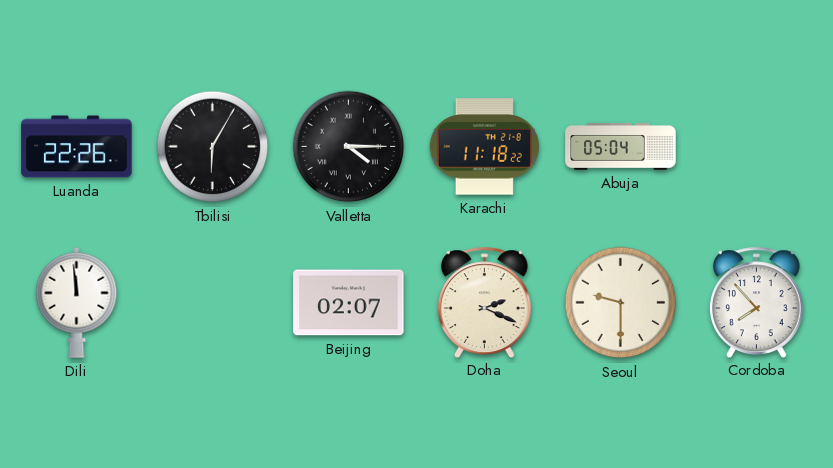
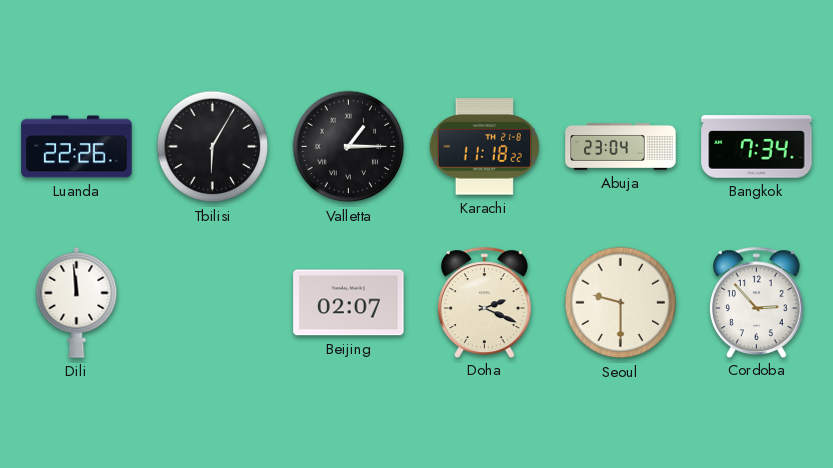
Valletta: 4:15 -> 1:15
Abuja: 05:04 -> 23:04
Bangkok: none -> 7:34
Cordoba: 7:53 -> 2:53
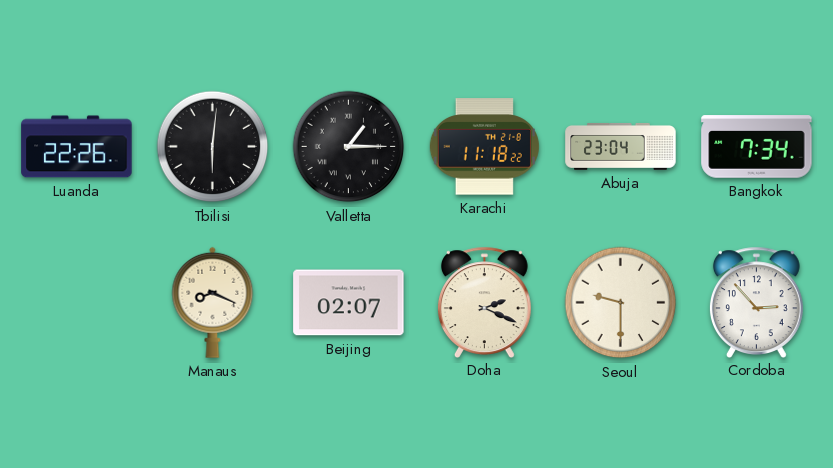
Tbilisi: 6:05 -> 6:01
Dili: 11:59 -> none
Manaus: none -> 8:19
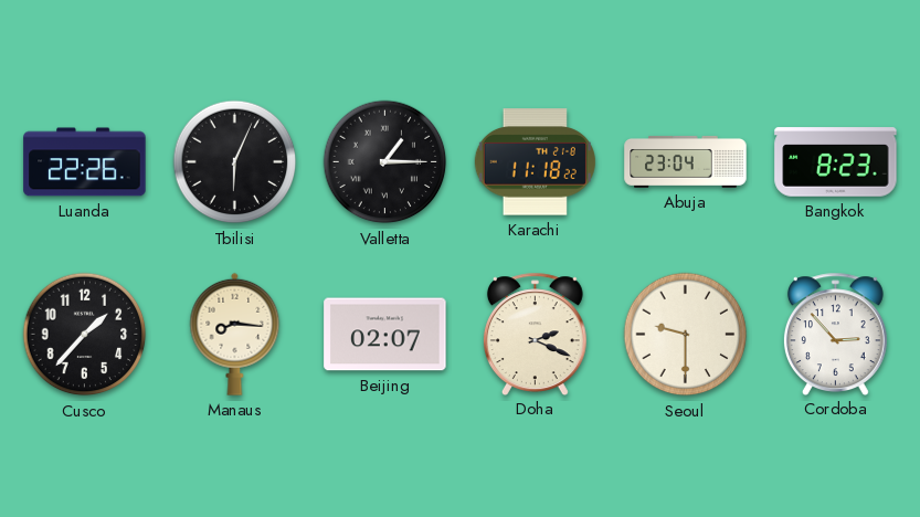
Tbilisi: 6:01 -> 6:04
Bangkok: 7:34 -> 8:23
Cusco: none -> 1:37
Manaus: 8:19 -> 8:16
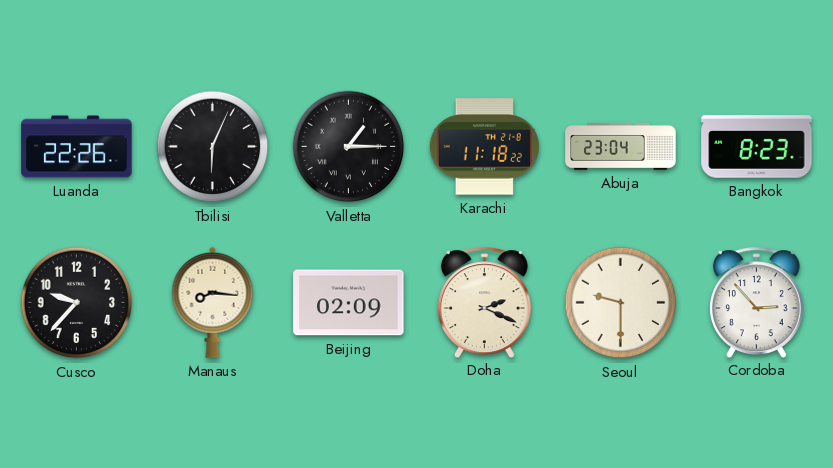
Cusco: 1:37 -> 9:37
Beijing: 02:07 -> 02:09
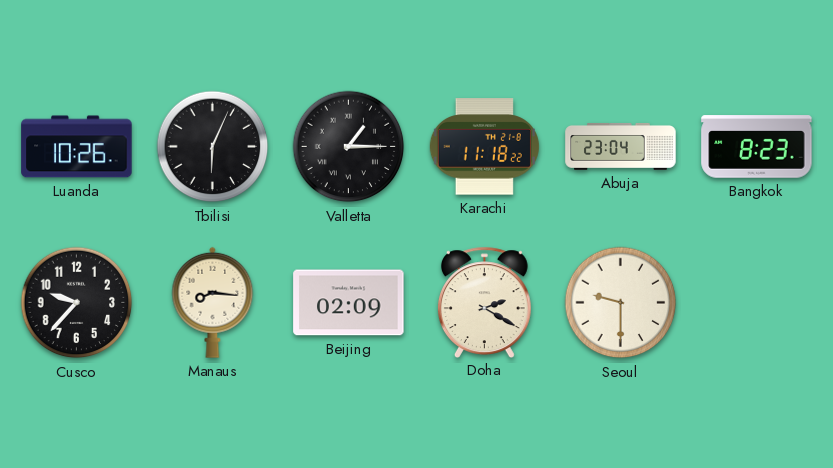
Luanda: 22:26 -> 10:26
Doha: 2:19 -> 2:20
Cordoba: 2:53 -> none
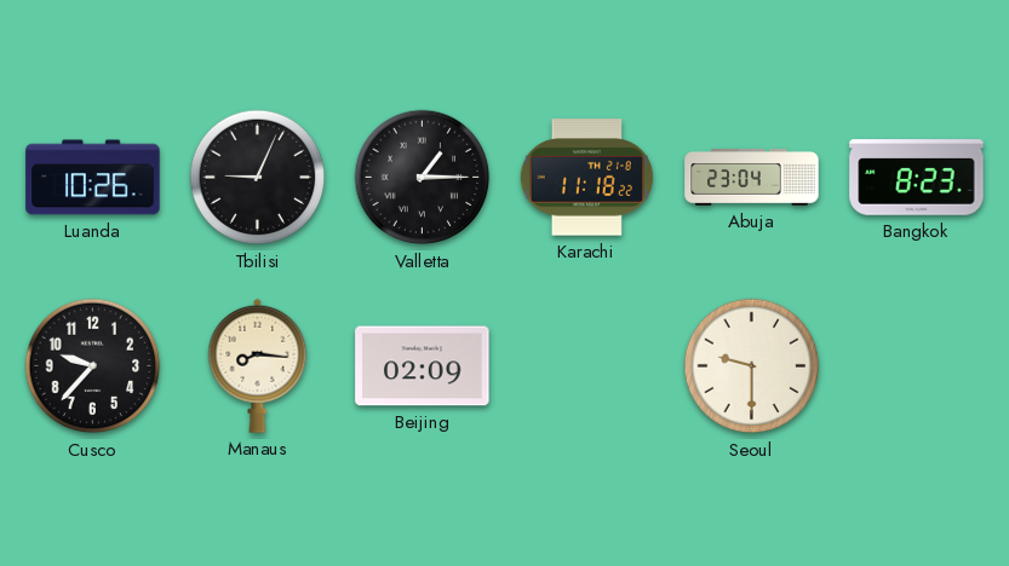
Tbilisi: 6:04 -> 9:04
Doha: 2:20 -> none
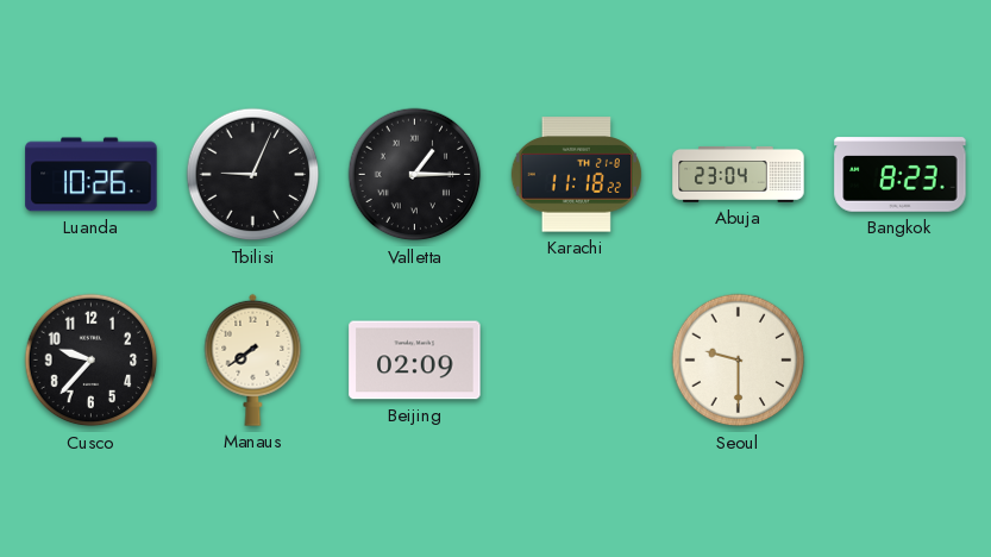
Manaus: 8:16 -> 7:39
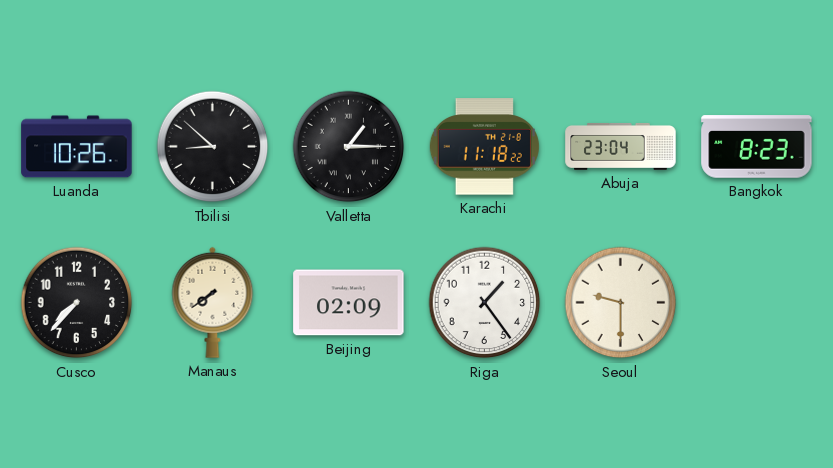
Tbilisi: 9:04 -> 8:52
Cusco: 9:37 -> 7:37
Riga: none -> 1:24
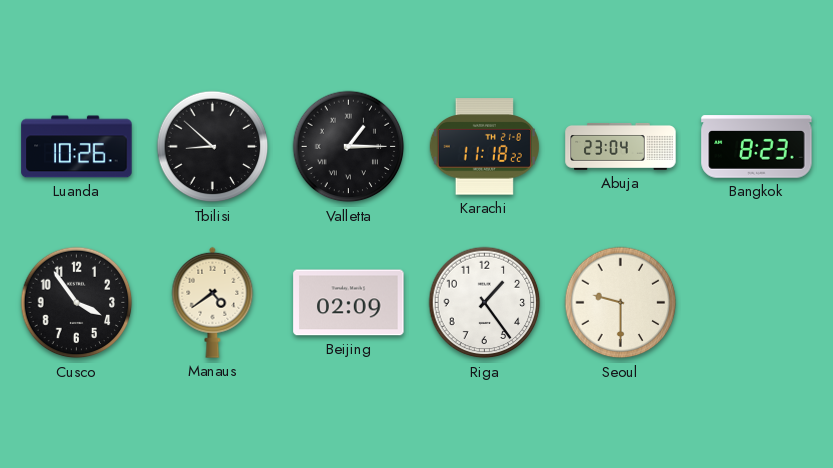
Cusco: 7:37 -> 3:54
Manaus: 7:39 -> 4:39
